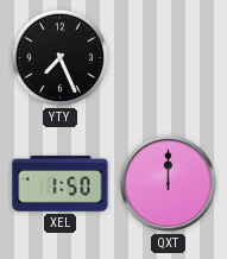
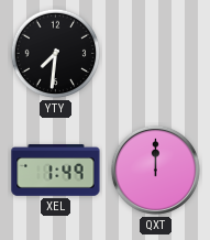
YTY: 7:26 -> 7:31
XEL: 1:50 -> 1:49
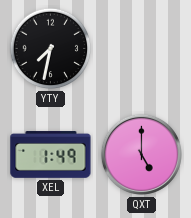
YTY: 7:31 -> 7:32
QXT: 12:00 -> 5:00
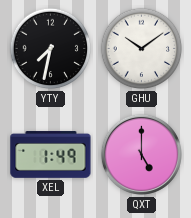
GHU: none -> 10:09
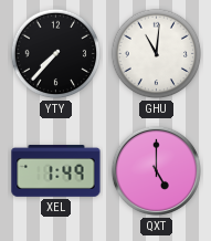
YTY: 7:32 -> 7:37
GHU: 10:09 -> 11:01
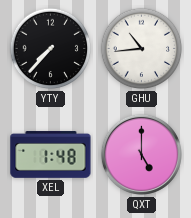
GHU: 11:01 -> 10:44
XEL: 1:49 -> 1:48
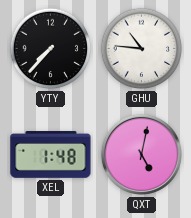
GHU: 10:44 -> 10:46
QXT: 5:00 -> 5:02
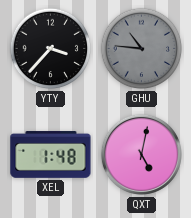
YTY: 7:37 -> 3:37
GHU dial: white -> grey
